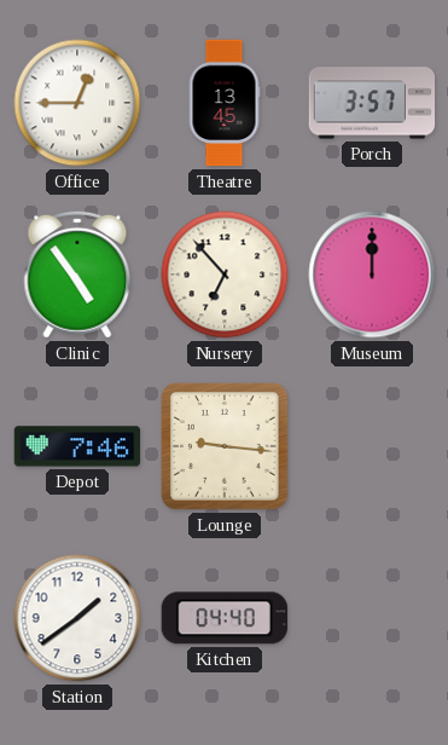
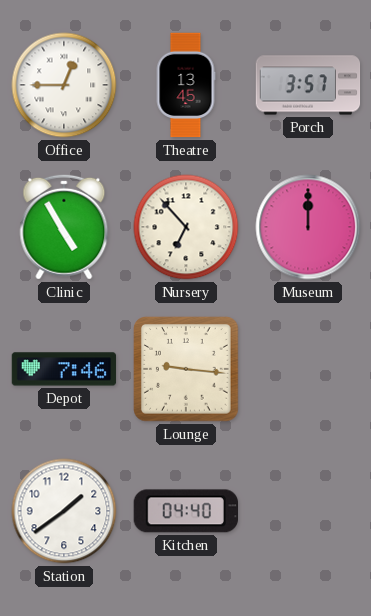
Clinic: 4:54 -> 4:55
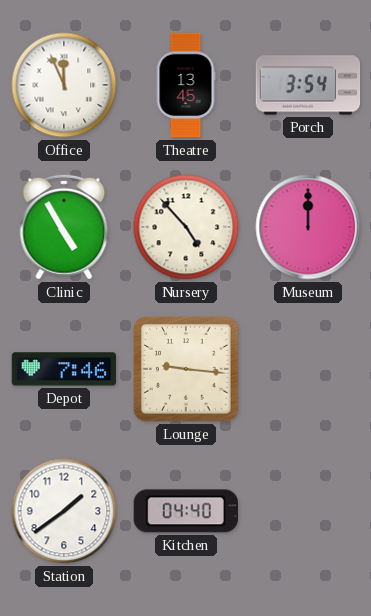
Office: 12:45 -> 11:56
Porch: 3:57 -> 3:54
Nursery: 6:53 -> 4:53
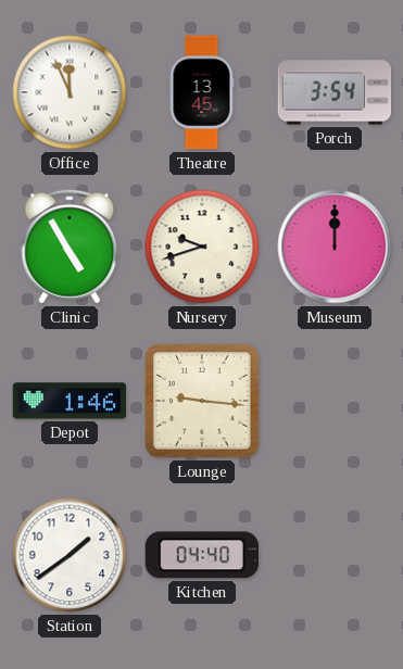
Nursery: 4:53 -> 9:42
Depot: 7:46 -> 1:46
